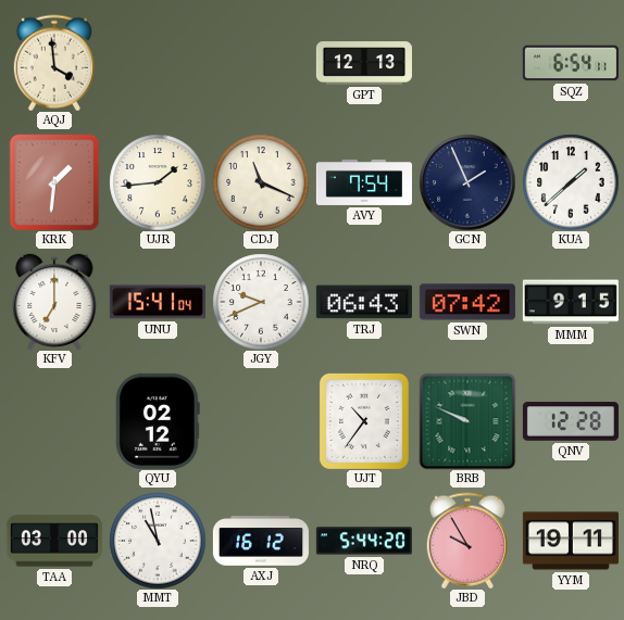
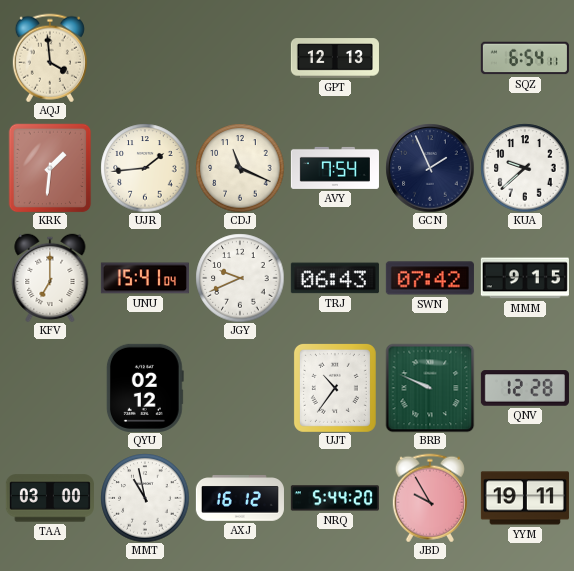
KUA: 1:38 -> 9:38
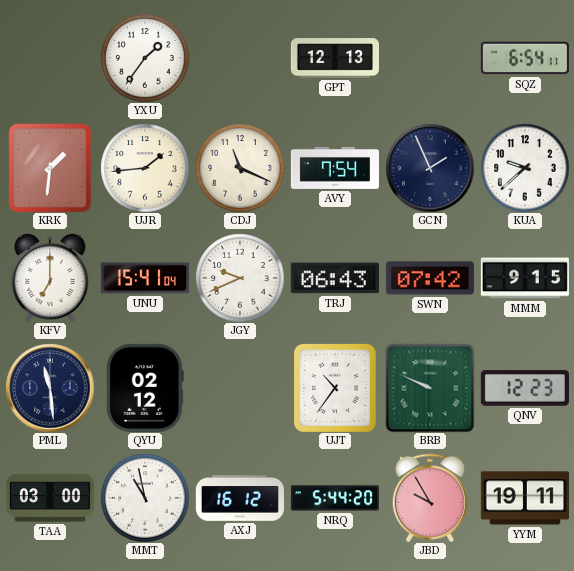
AQJ: 3:59 -> none
YXU: none -> 1:36
PML: none -> 11:29
QNV: 12:28 -> 12:23
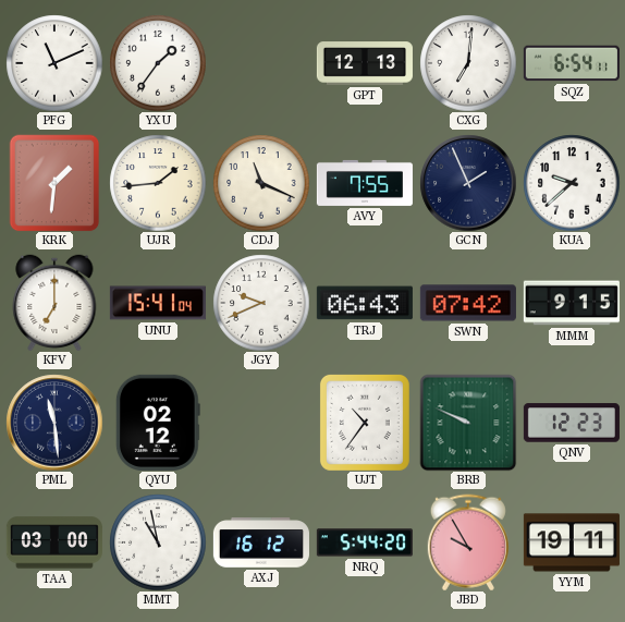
PFG: none -> 11:11
CXG: none -> 7:01
AVY: 7:54 -> 7:55
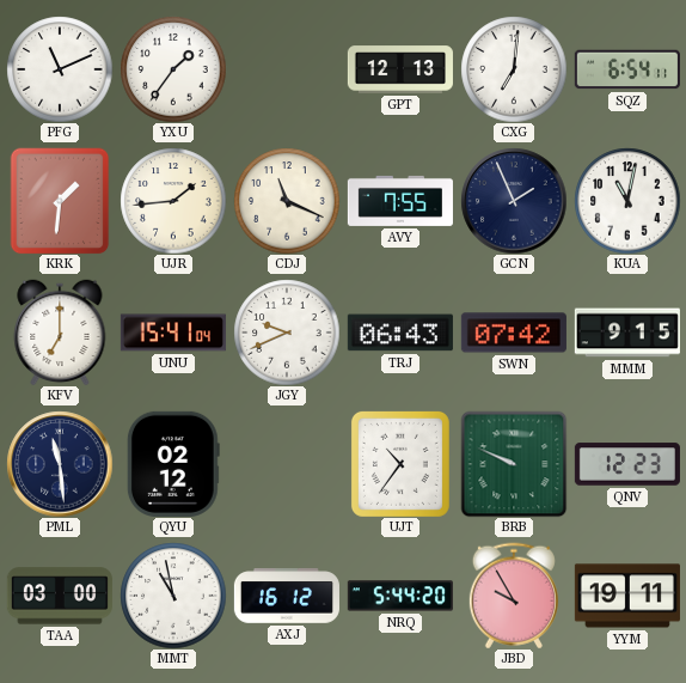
KUA: 9:38 -> 11:02
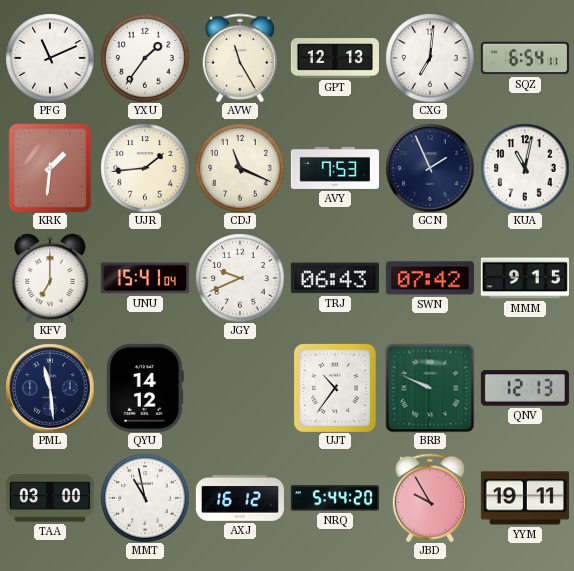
AVW: none -> 11:25
AVY: 7:55 -> 7:53
QYU: 02:12 -> 14:12
QNV: 12:23 -> 12:13
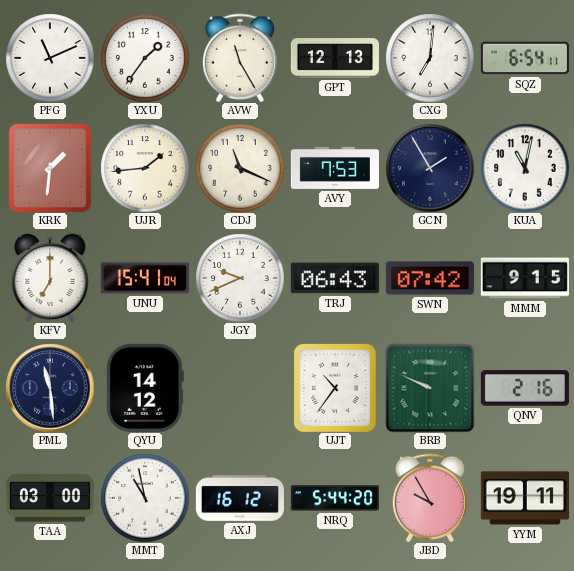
GCN: 1:56 -> 1:55
QNV: 12:13 -> 2:16
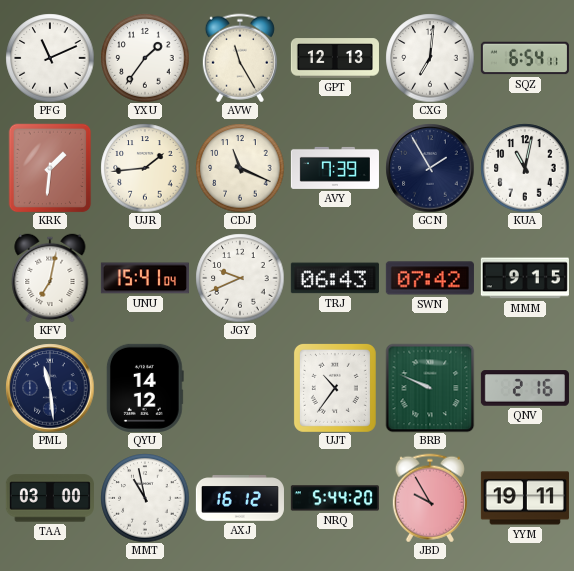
AVY: 7:53 -> 7:39
KFV: 7:00 -> 7:02
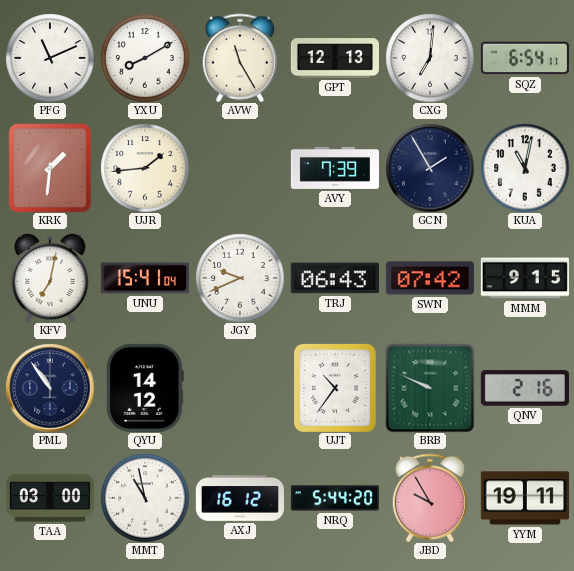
YXU: 1:36 -> 8:10
CDJ: 11:19 -> none
PML: 11:29 -> 10:54
